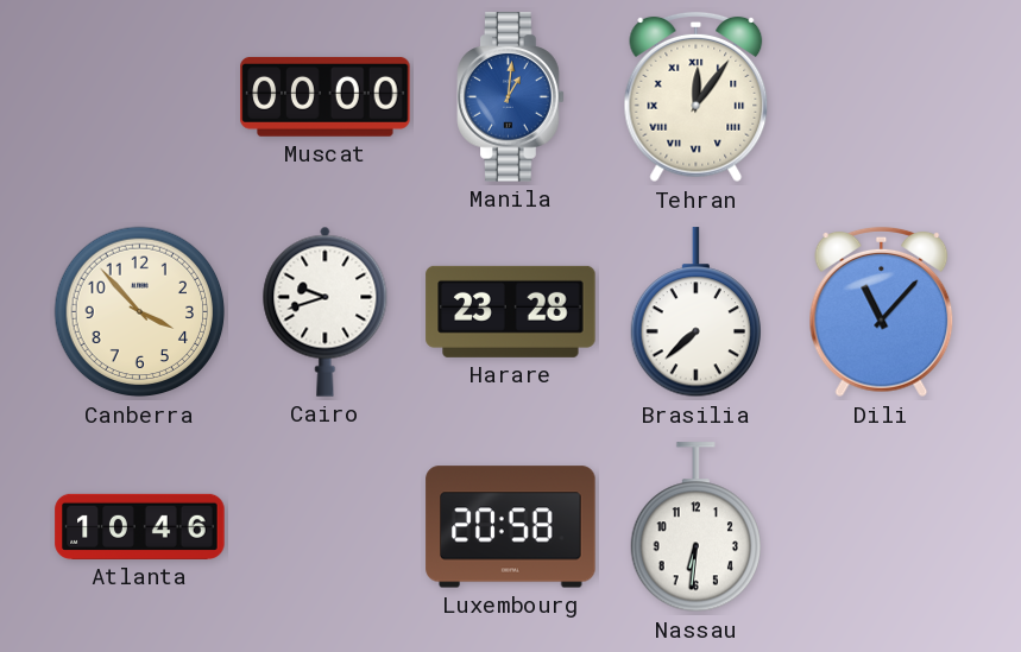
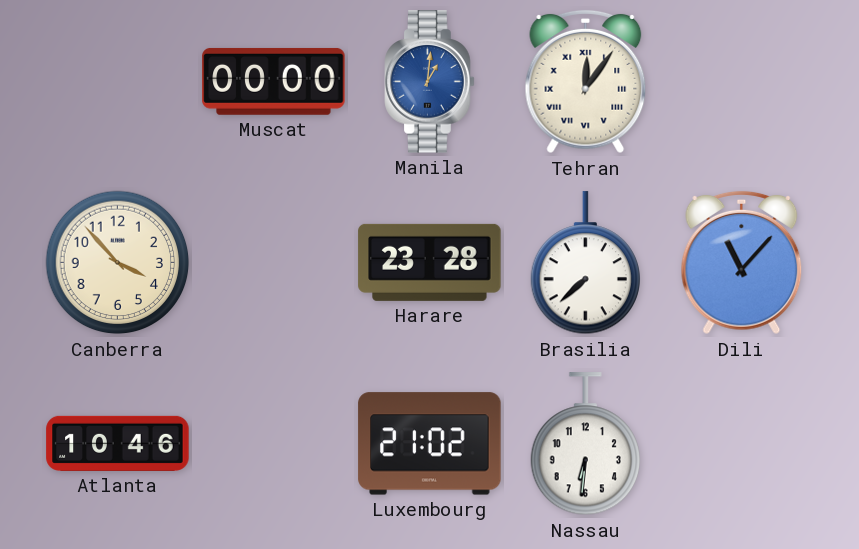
Cairo: 9:42 -> none
Luxembourg: 20:58 -> 21:02
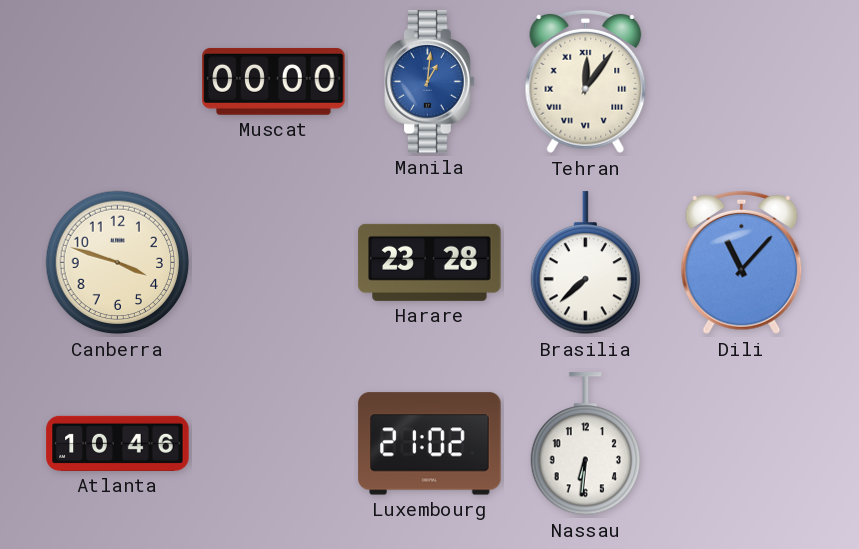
Canberra: 3:53 -> 3:48
